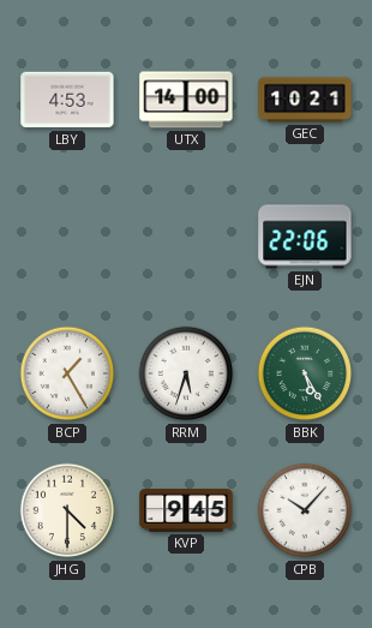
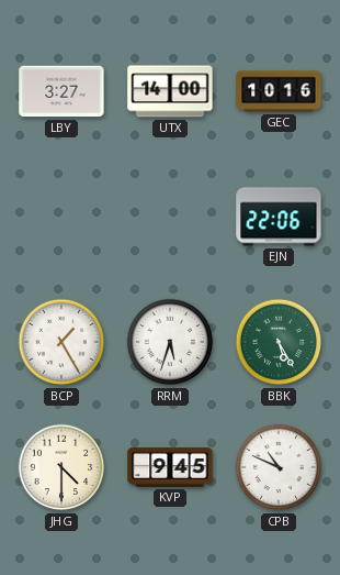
LBY: 4:53 -> 3:27
GEC: 10:21 -> 10:16
CPB: 10:07 -> 10:49
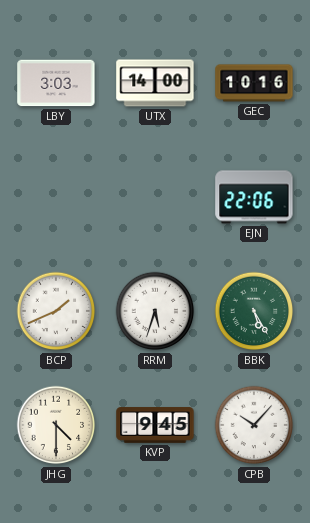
LBY: 3:27 -> 3:03
BCP: 1:25 -> 1:41
CPB: 10:49 -> 10:07
